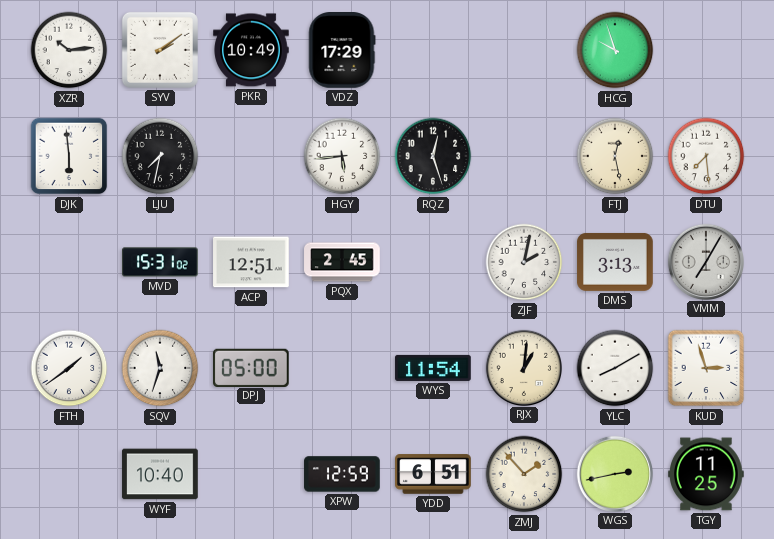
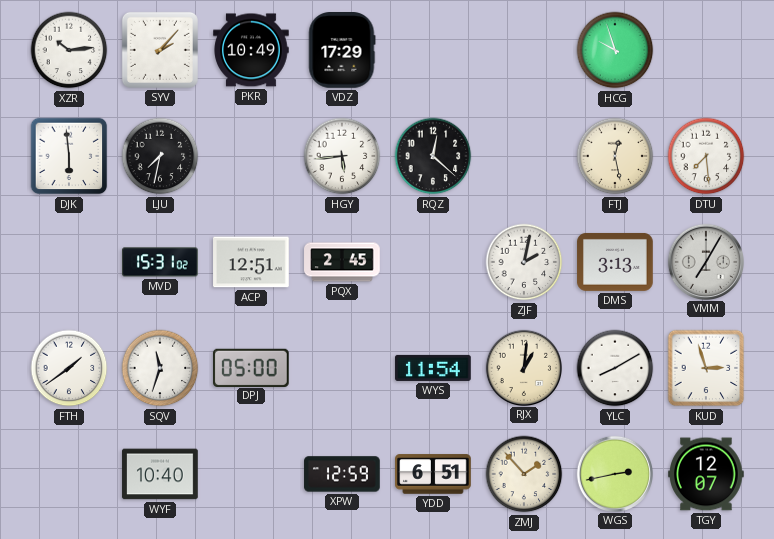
SYV: 2:09 -> 2:07
RQZ: 12:27 -> 12:22
TGY: 11:25 -> 12:07
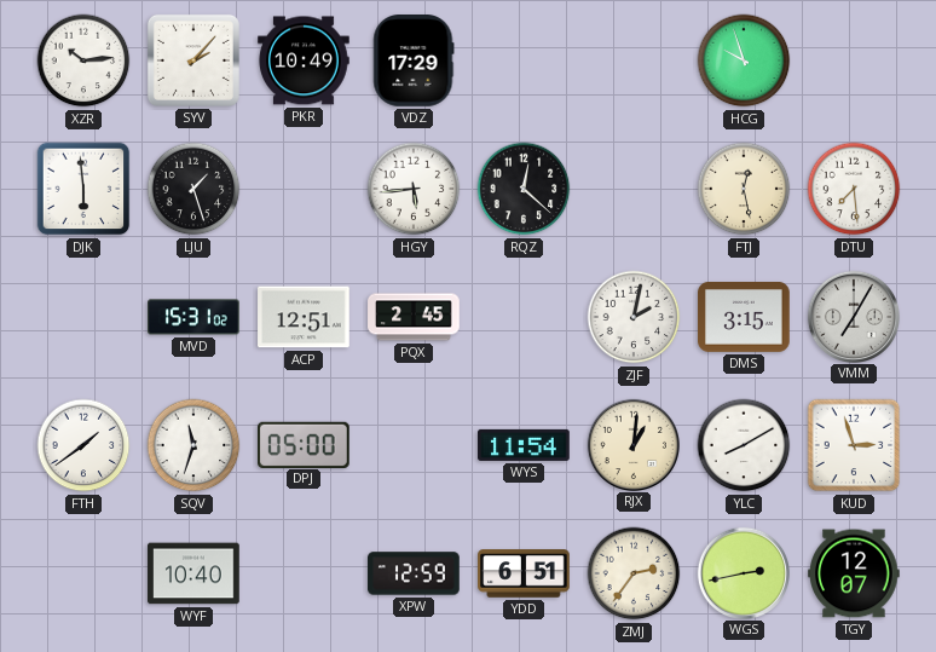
LJU: 7:32 -> 1:27
DMS: 3:13 -> 3:15
ZMJ: 1:53 -> 2:36
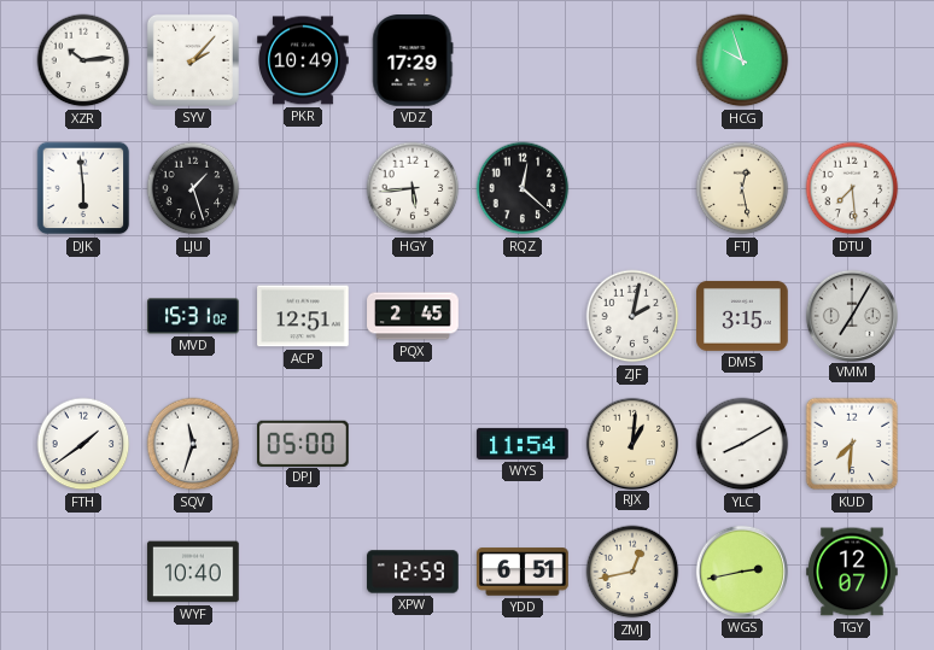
KUD: 2:57 -> 7:31
ZMJ: 2:36 -> 12:43
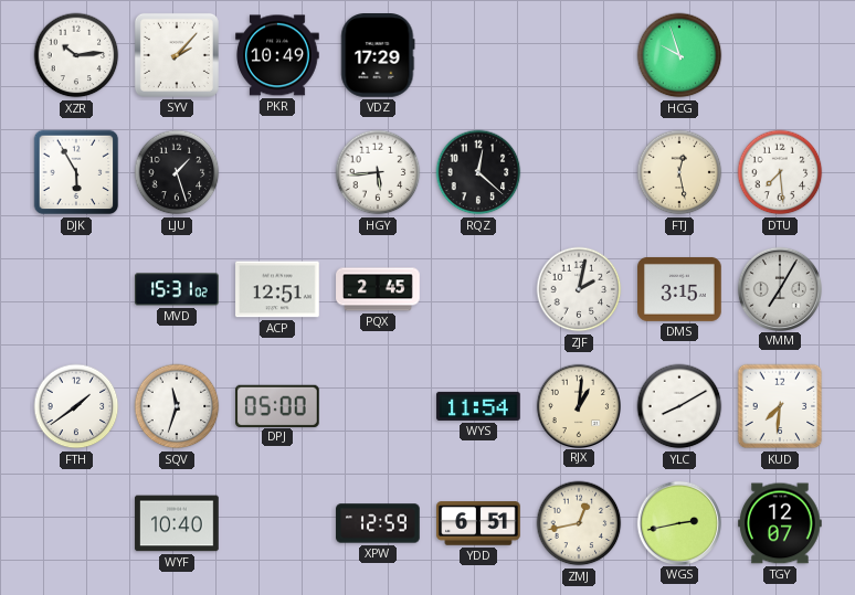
DJK: 5:59 -> 5:55
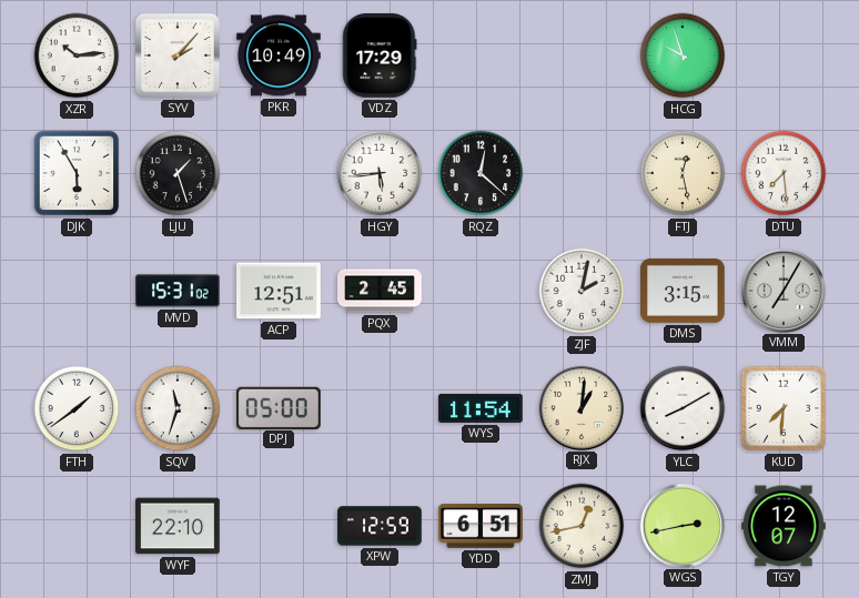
WYF: 10:40 -> 22:10
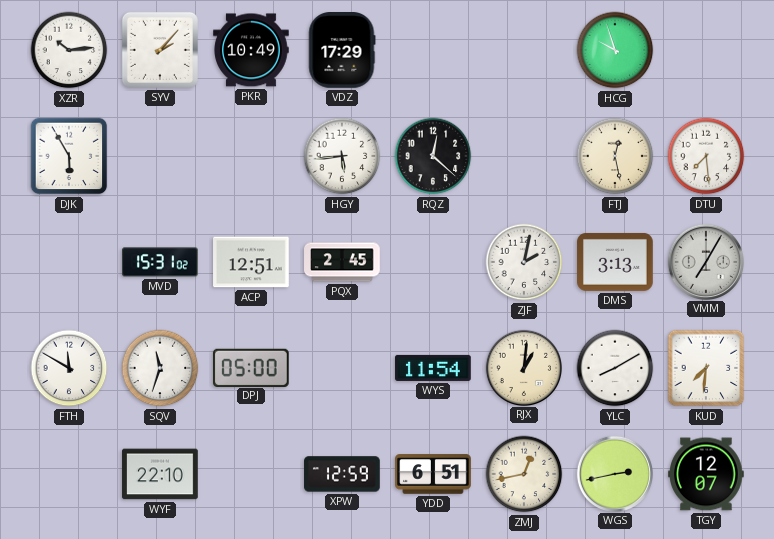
LJU: 1:27 -> none
DMS: 3:15 -> 3:13
FTH: 1:39 -> 11:50
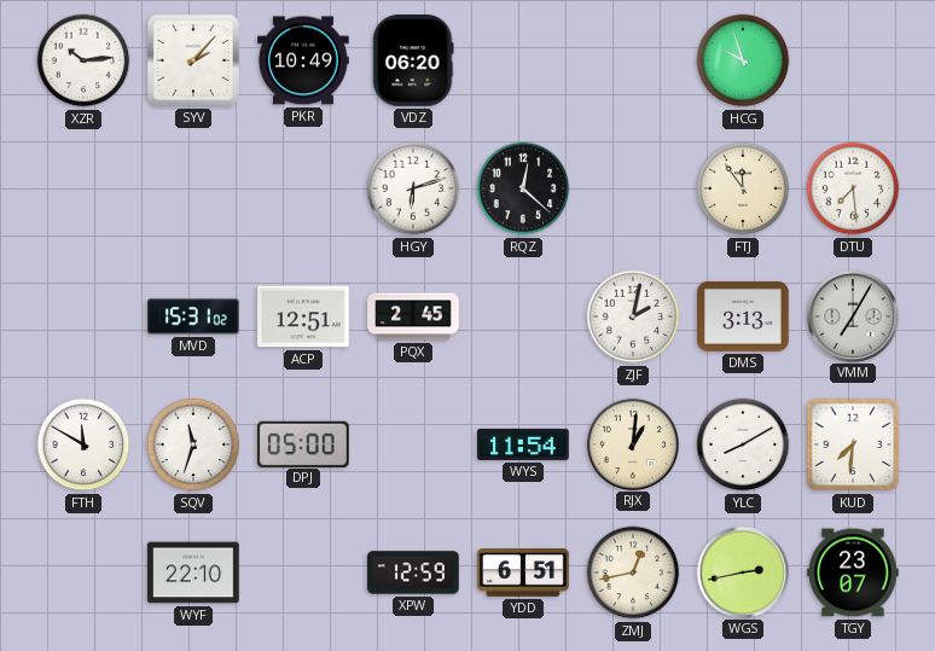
VDZ: 17:29 -> 06:20
DJK: 5:55 -> none
HGY: 5:44 -> 6:12
FTJ: 12:28 -> 11:54
TGY: 12:07 -> 23:07
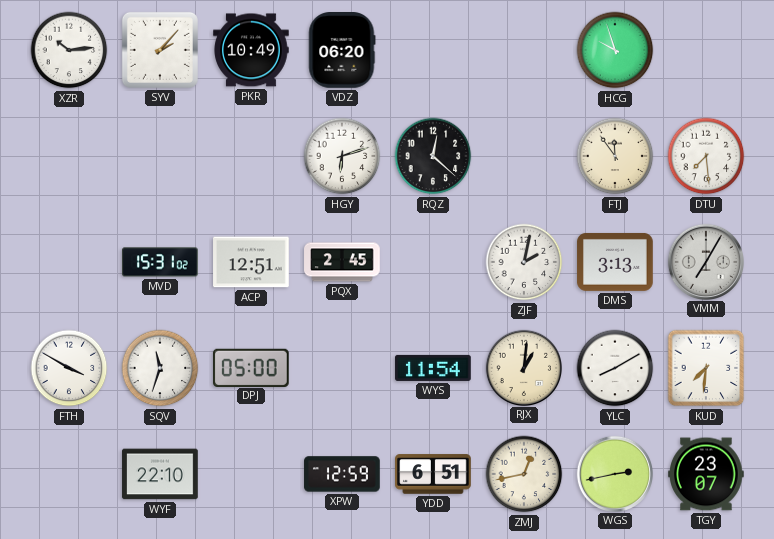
FTH: 11:50 -> 3:50
